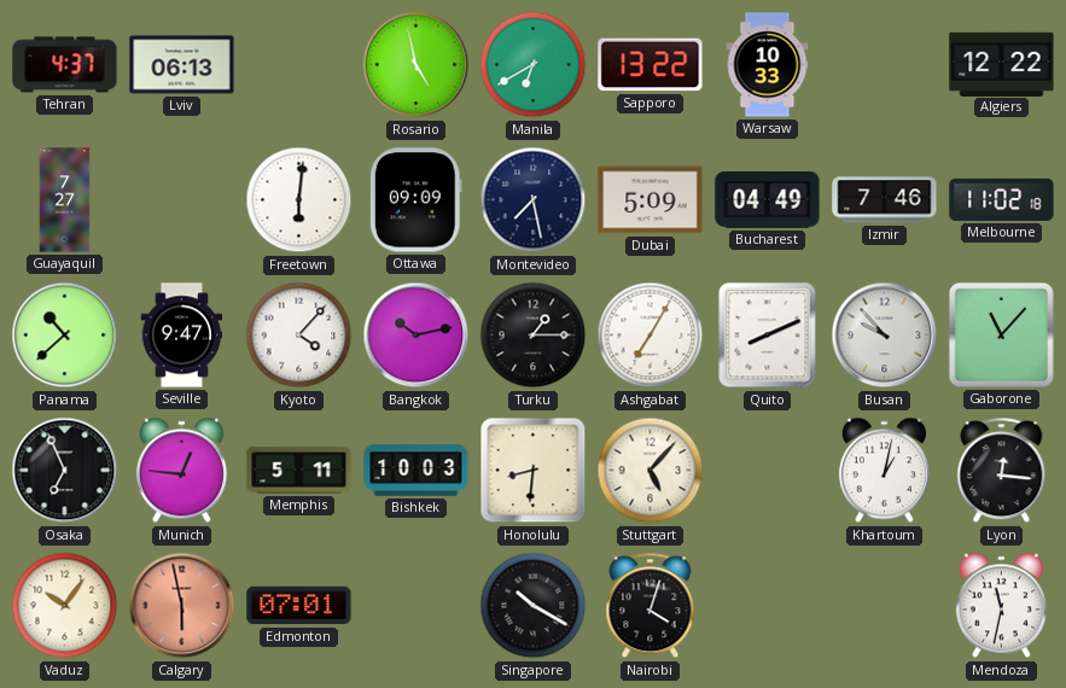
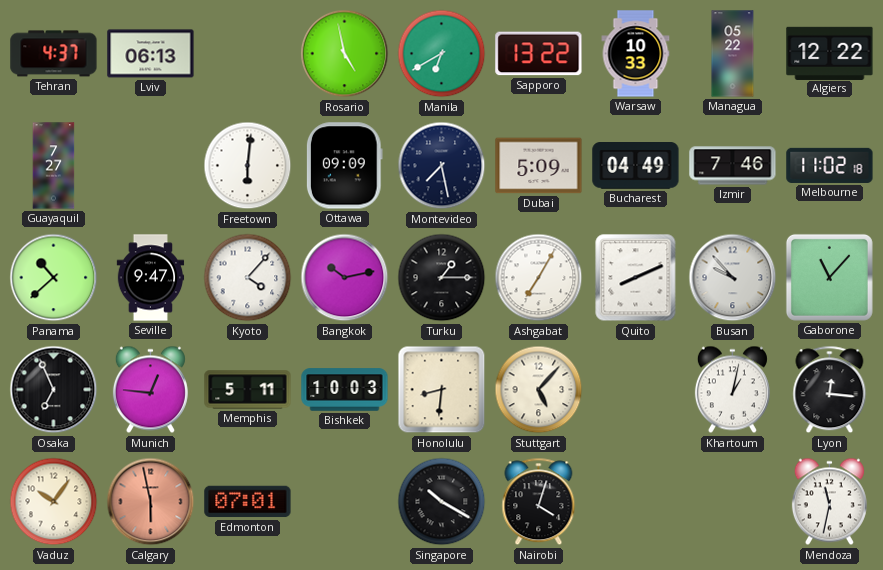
Managua: none -> 05:22
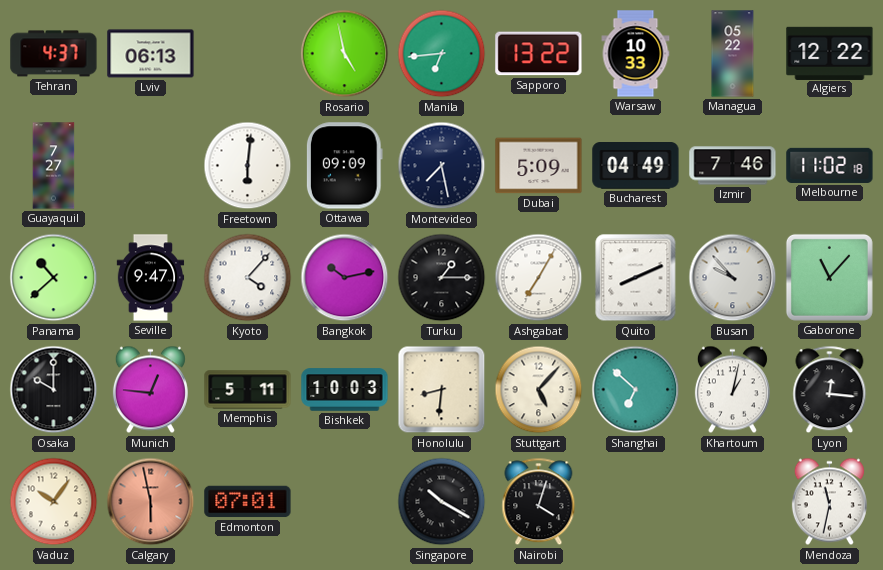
Manila: 6:40 -> 6:44
Osaka: 6:56 -> 10:00
Shanghai: none -> 6:52
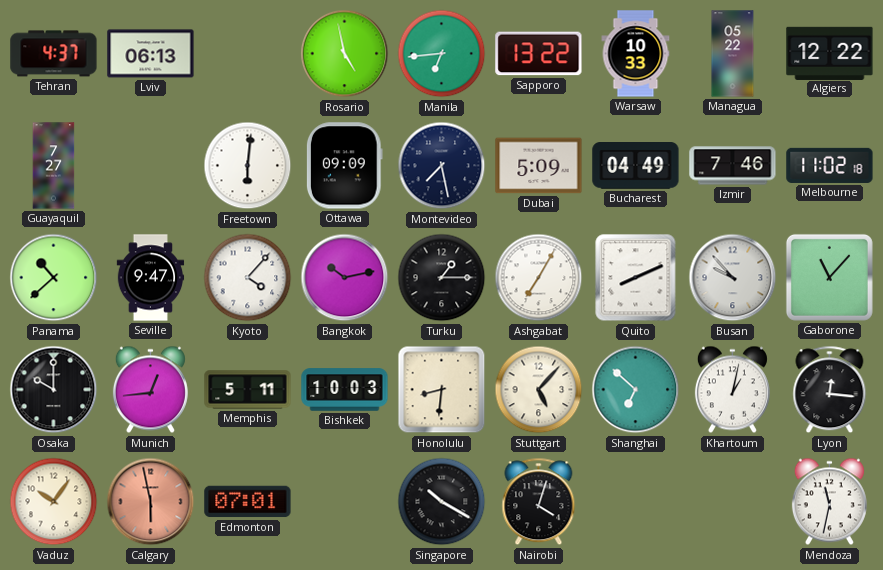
Munich: 12:46 -> 12:44
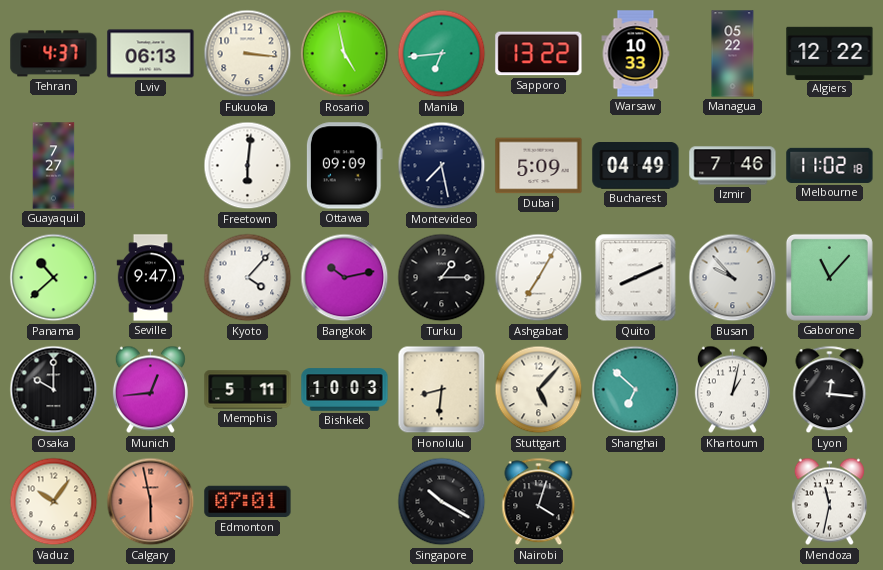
Fukuoka: none -> 3:16
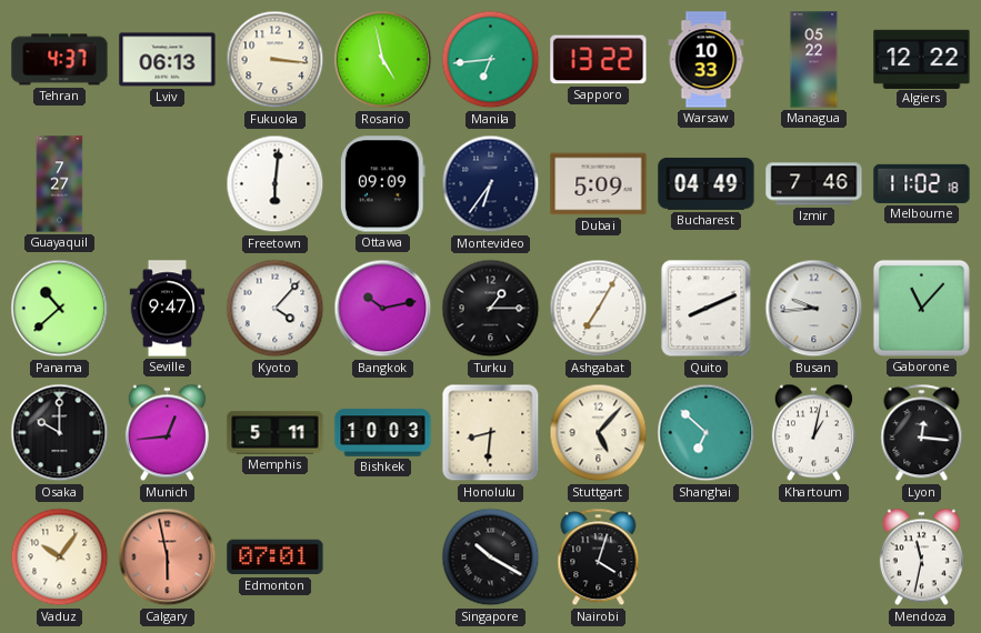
Montevideo: 7:28 -> 6:36
Busan: 9:53 -> 9:44
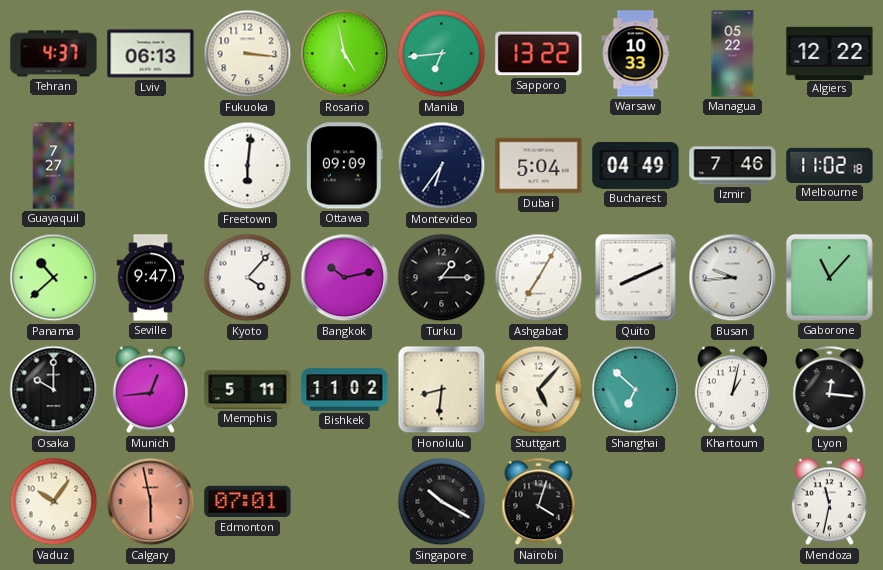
Dubai: 5:09 -> 5:04
Bishkek: 10:03 -> 11:02
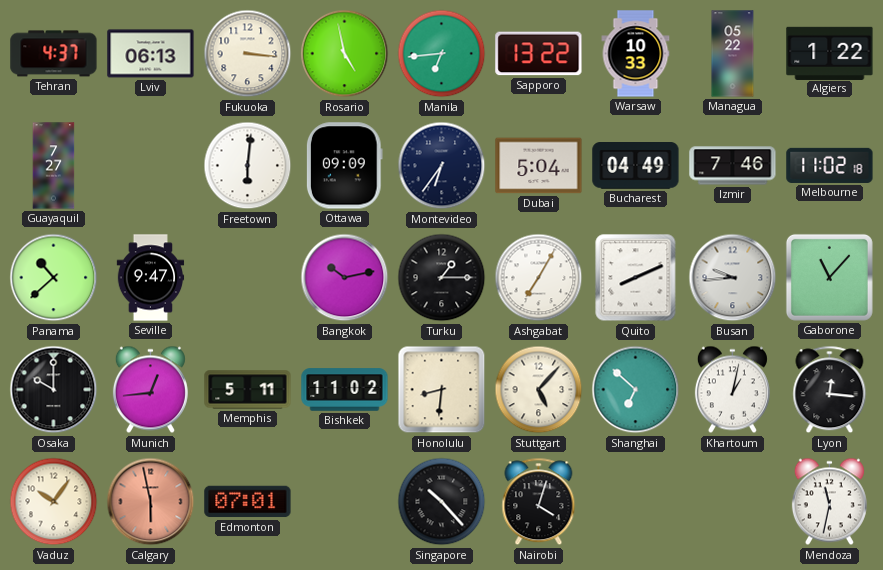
Algiers: 12:22 -> 1:22
Kyoto: 4:07 -> none
Singapore: 10:20 -> 10:23
